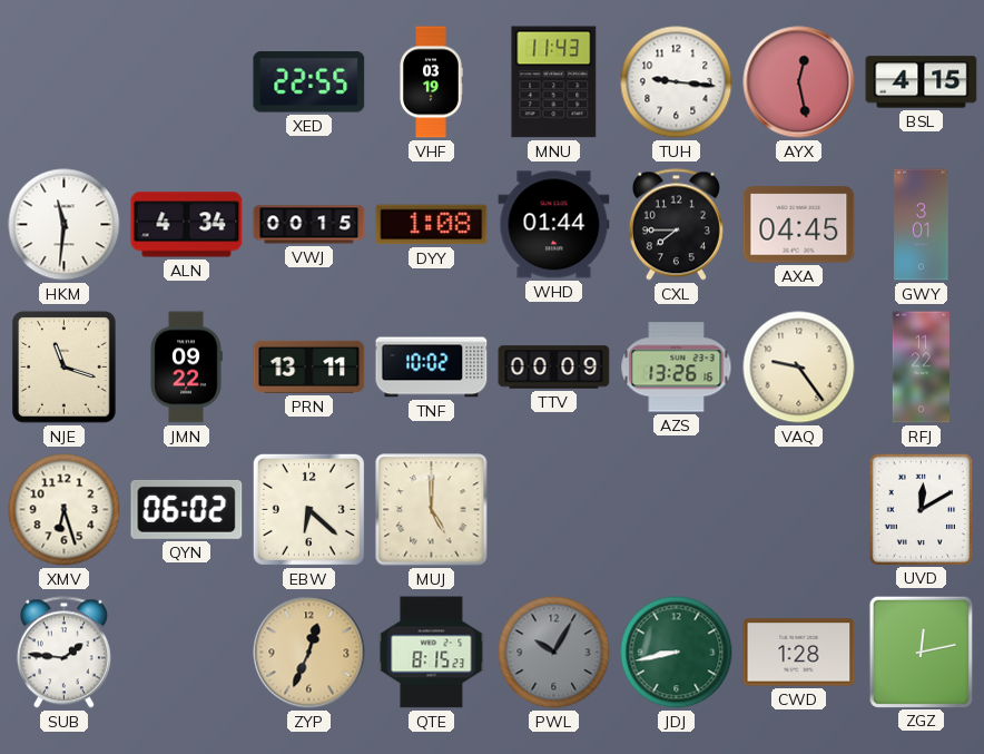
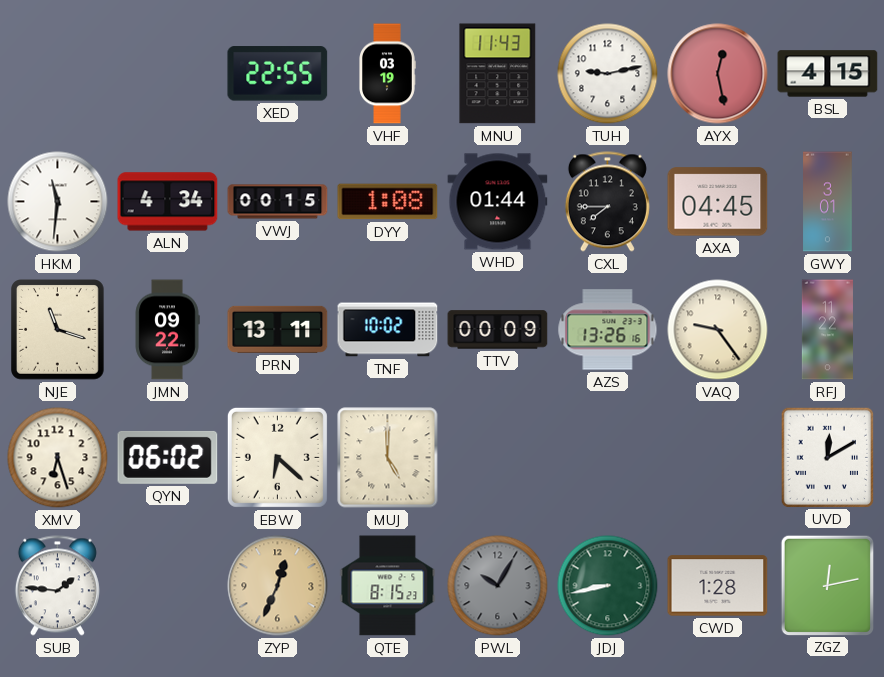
TUH: 9:16 -> 9:13
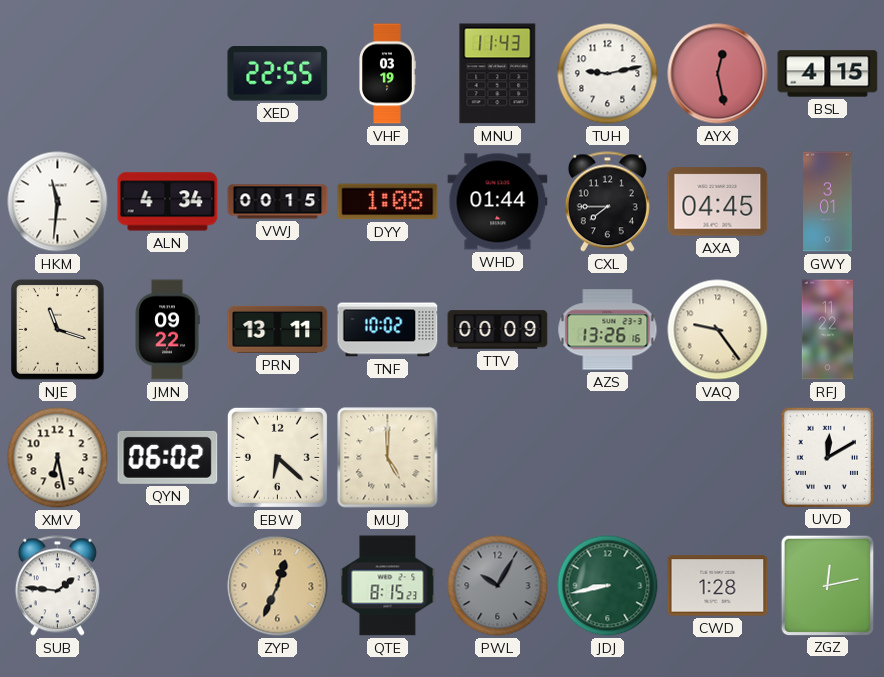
XMV: 6:27 -> 6:28
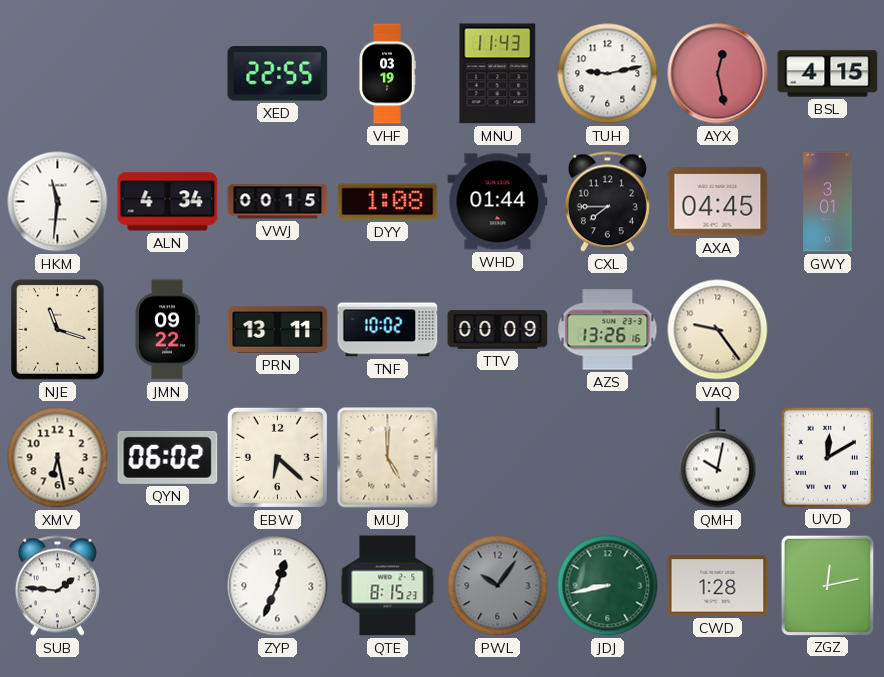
RFJ: 11:22 -> none
QMH: none -> 10:02
ZYP dial: champagne -> white
PWL: 10:05 -> 10:06
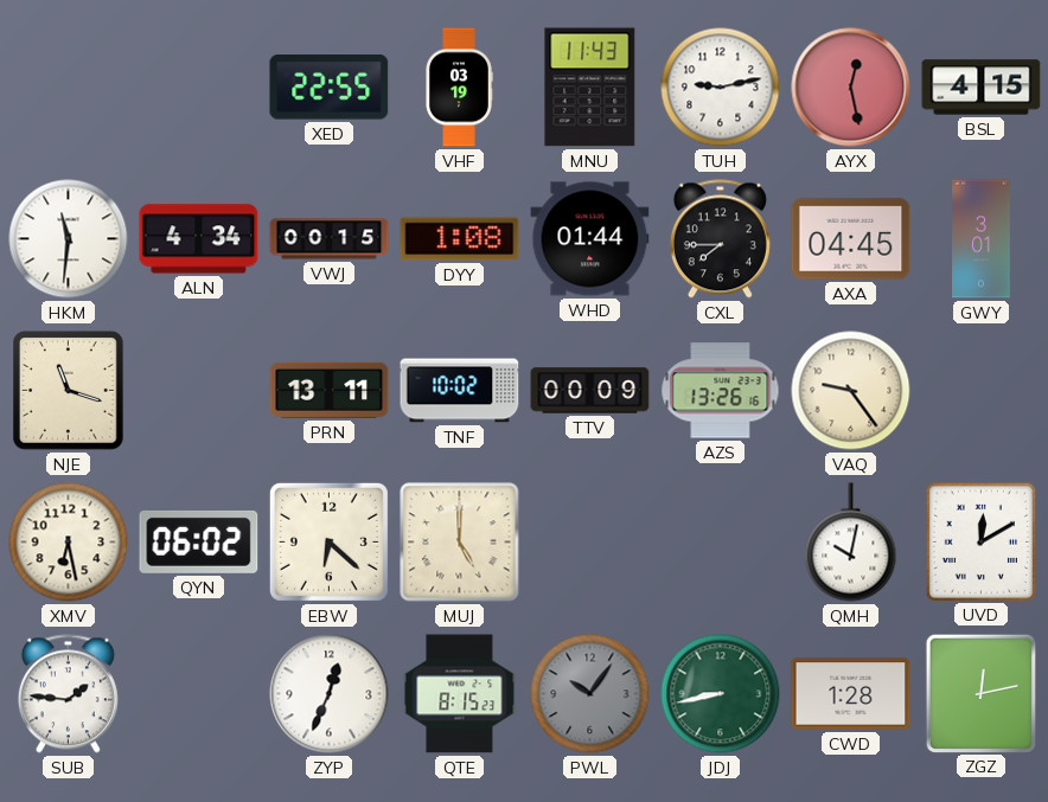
JMN: 09:22 -> none
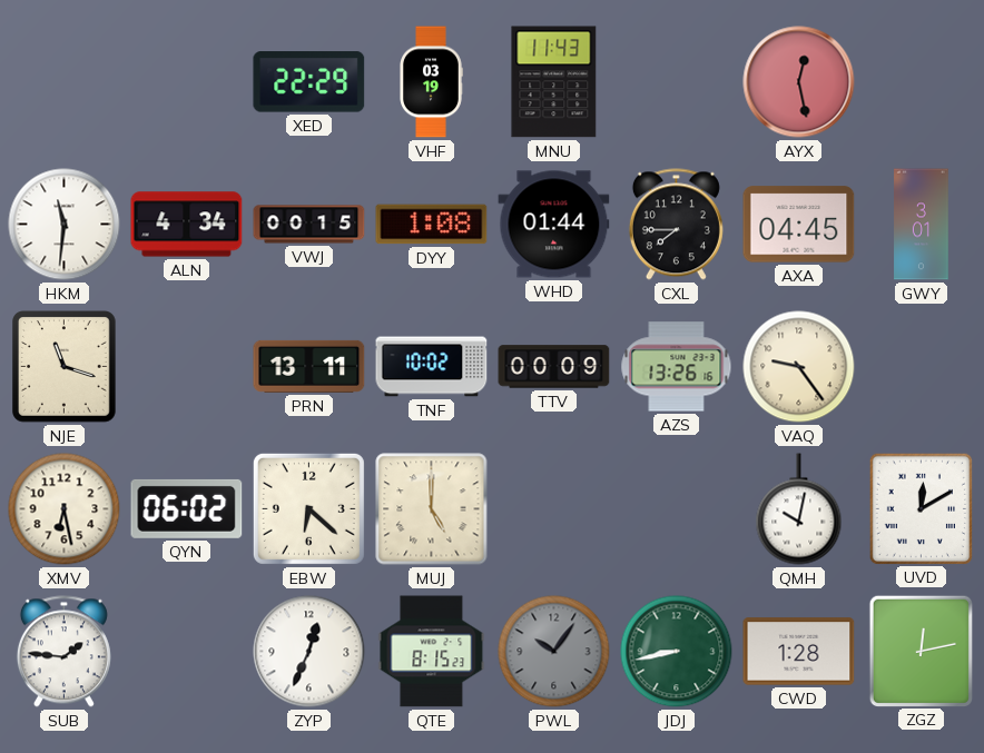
XED: 22:55 -> 22:29
TUH: 9:13 -> none
BSL: 4:15 -> none
